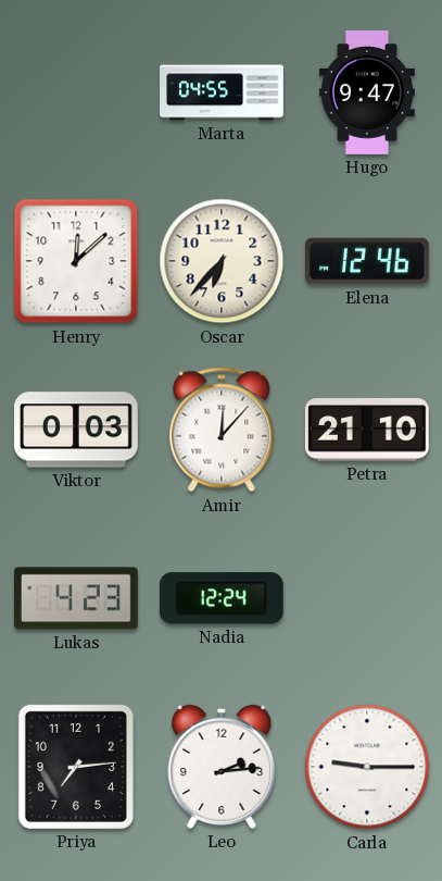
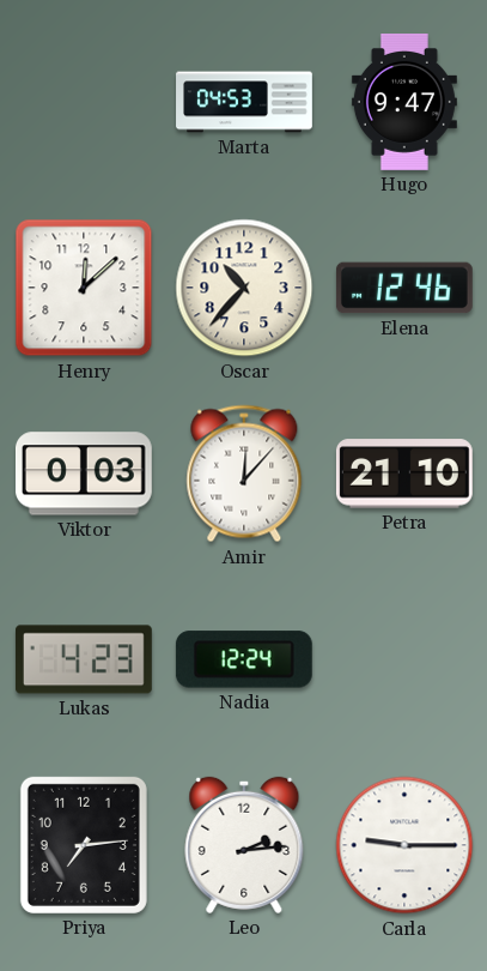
Marta: 04:55 -> 04:53
Oscar: 6:37 -> 10:37
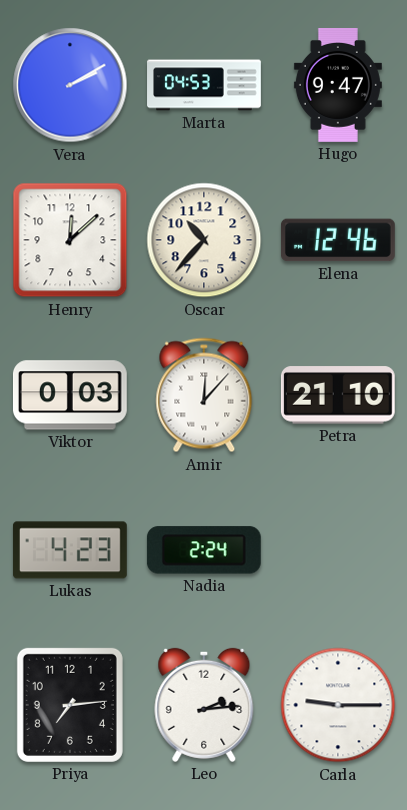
Vera: none -> 2:10
Nadia: 12:24 -> 2:24
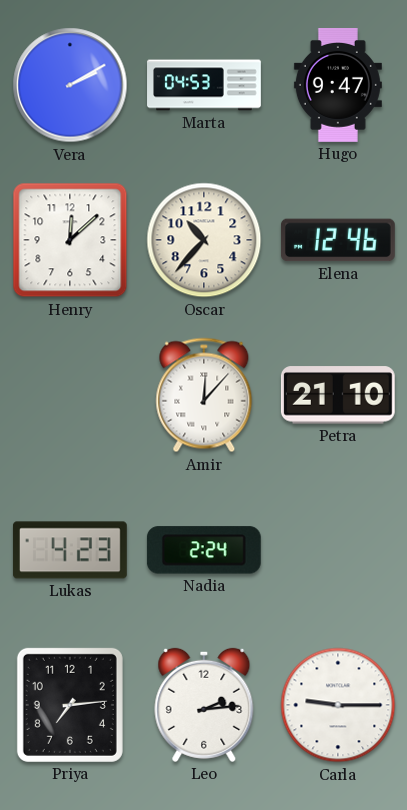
Viktor: 0:03 -> none
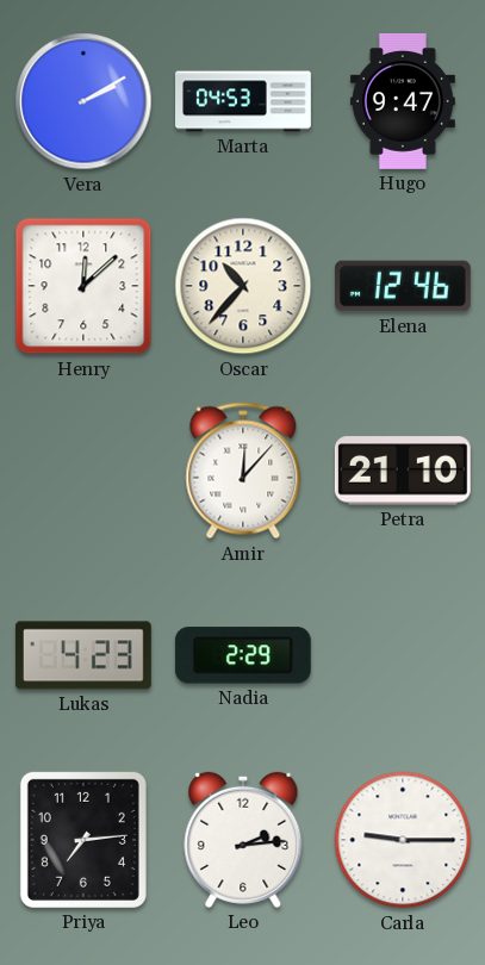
Nadia: 2:24 -> 2:29
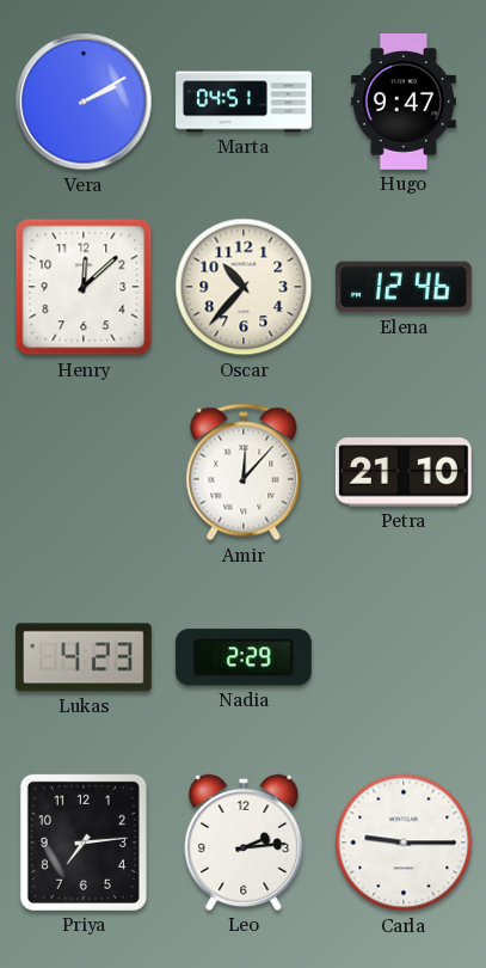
Marta: 04:53 -> 04:51
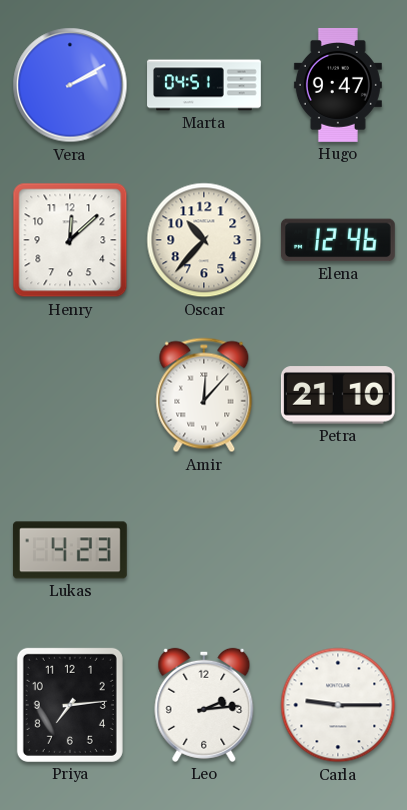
Nadia: 2:29 -> none
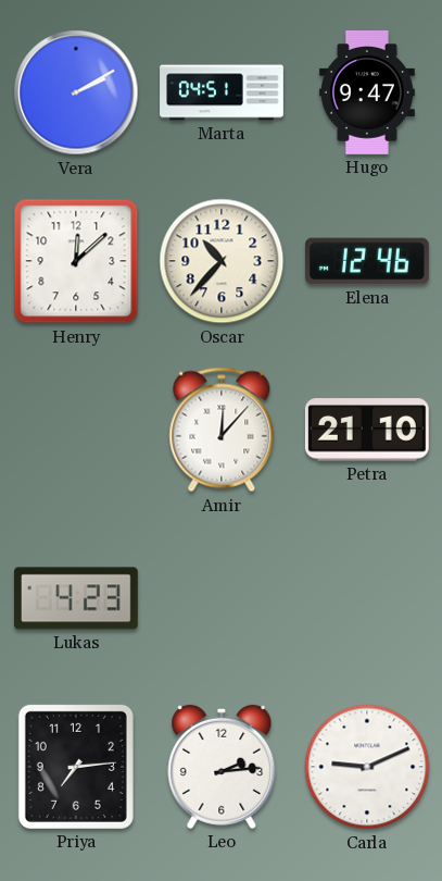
Carla: 9:15 -> 9:11
